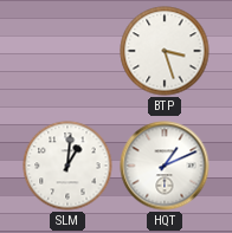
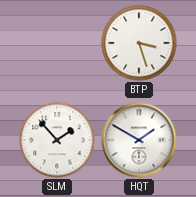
SLM: 1:01 -> 1:53
HQT: 1:11 -> 1:50
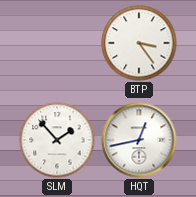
BTP: 3:27 -> 3:24
HQT: 1:50 -> 12:43
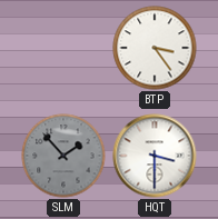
SLM dial: white -> grey
HQT: 12:43 -> 3:30
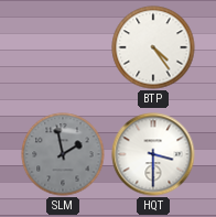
BTP: 3:24 -> 4:24
SLM: 1:53 -> 1:58
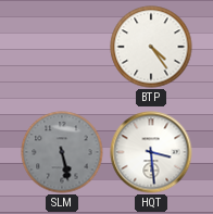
SLM: 1:58 -> 5:28
HQT: 3:30 -> 3:29
